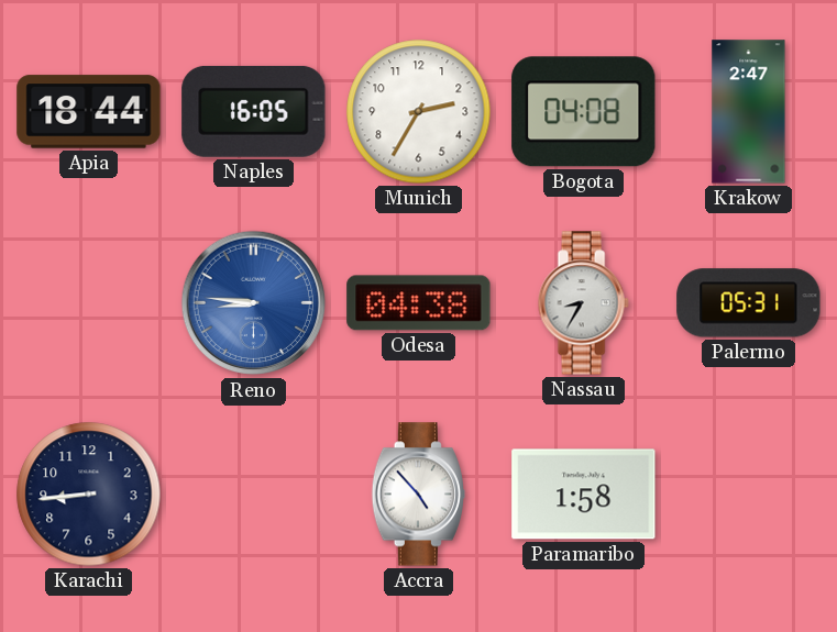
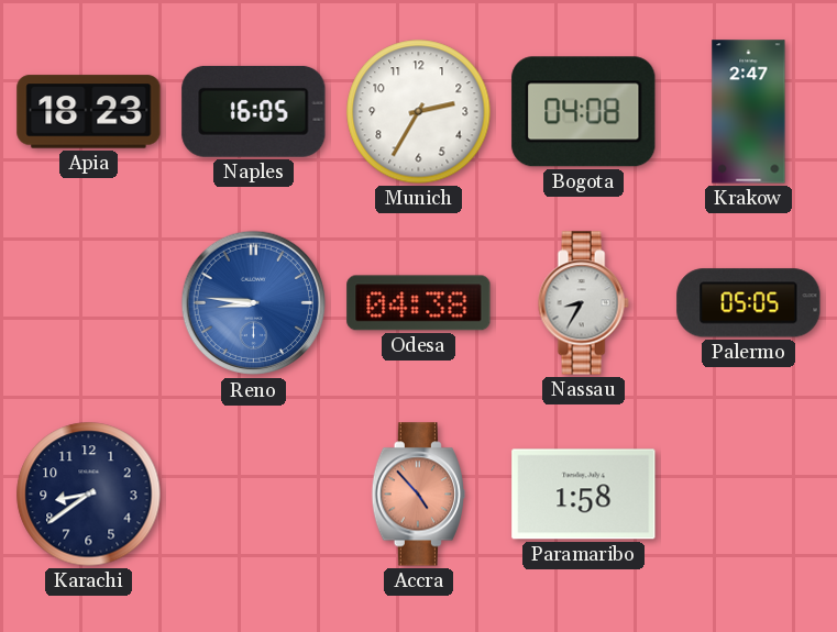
Apia: 18:44 -> 18:23
Palermo: 05:31 -> 05:05
Karachi: 8:44 -> 8:39
Accra dial: white -> salmon
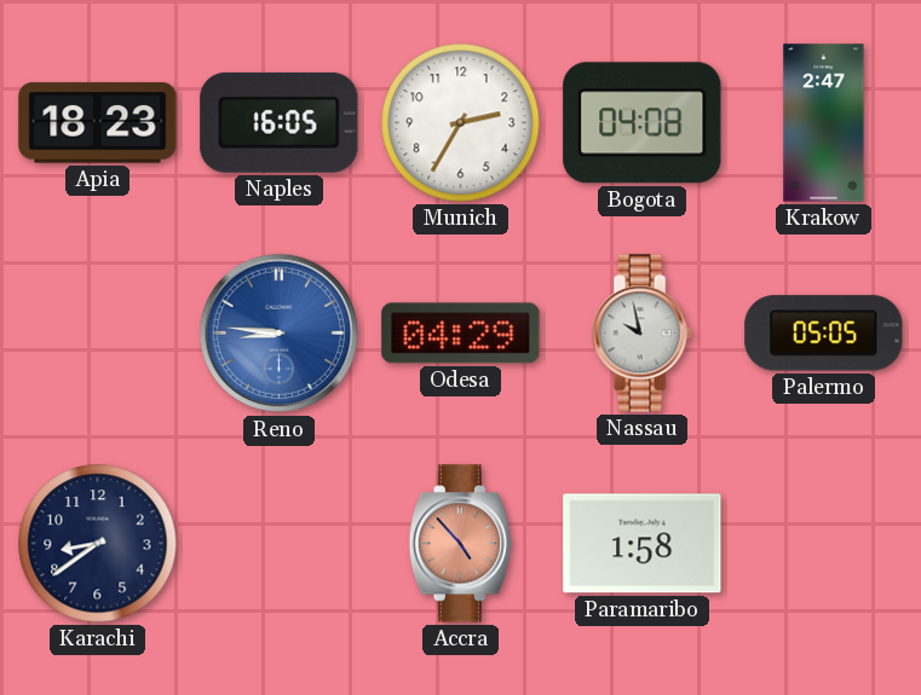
Odesa: 04:38 -> 04:29
Nassau: 8:35 -> 9:58
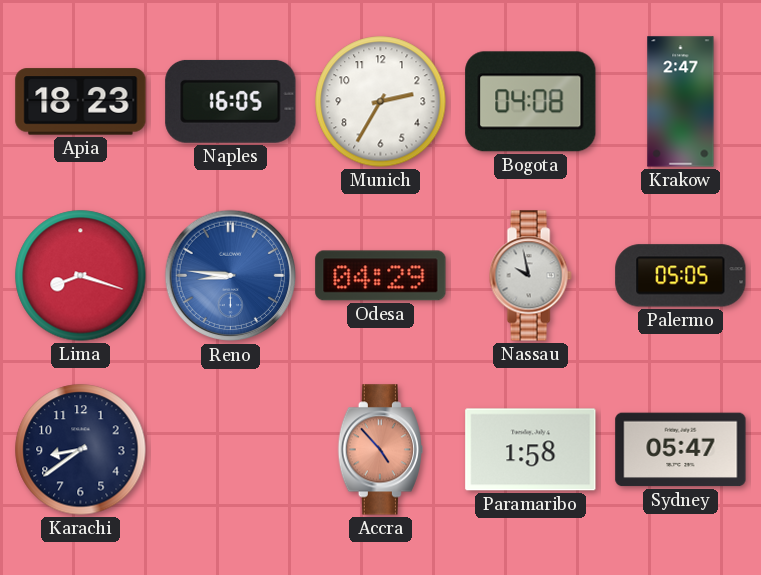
Lima: none -> 8:18
Sydney: none -> 05:47
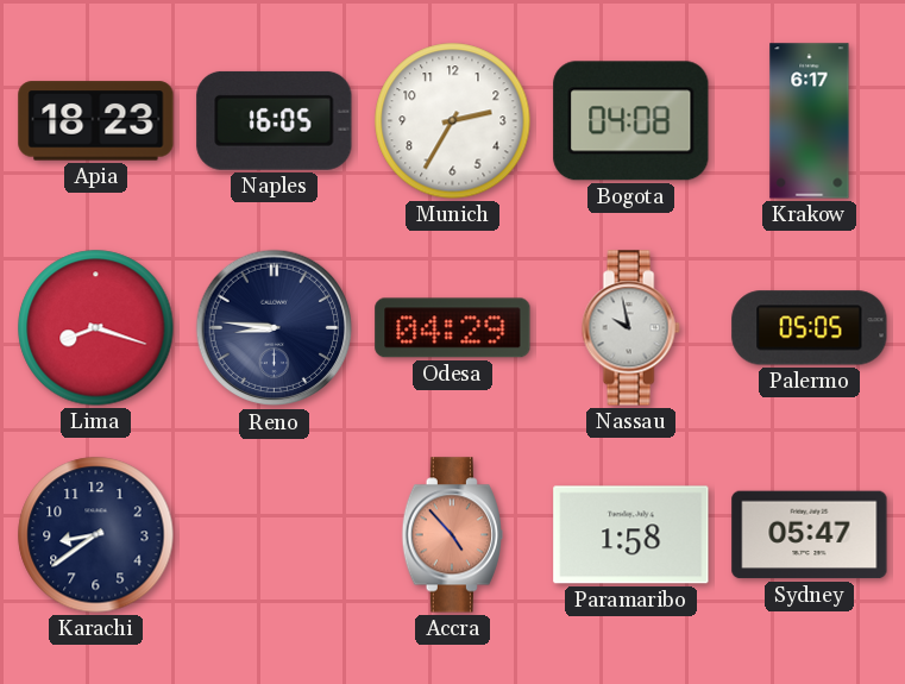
Krakow: 2:47 -> 6:17
Reno dial: blue -> navy
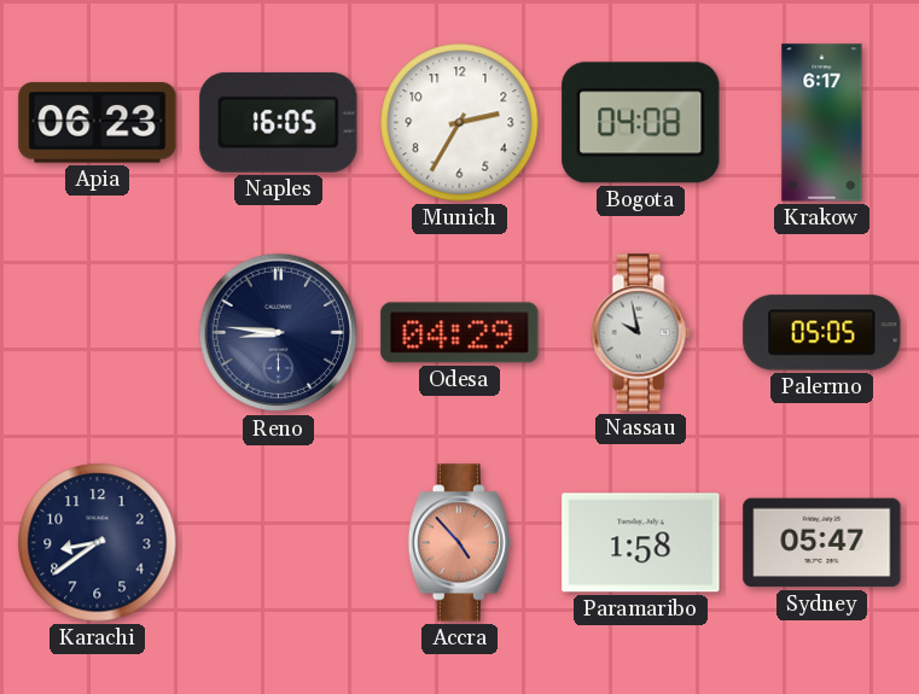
Apia: 18:23 -> 06:23
Lima: 8:18 -> none
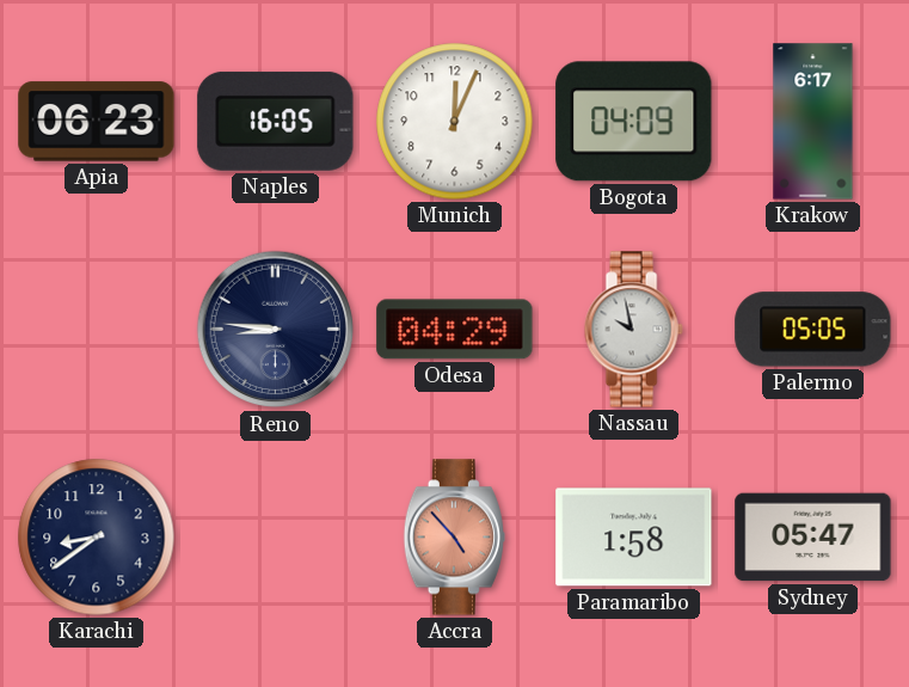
Munich: 2:35 -> 12:04
Bogota: 04:08 -> 04:09
